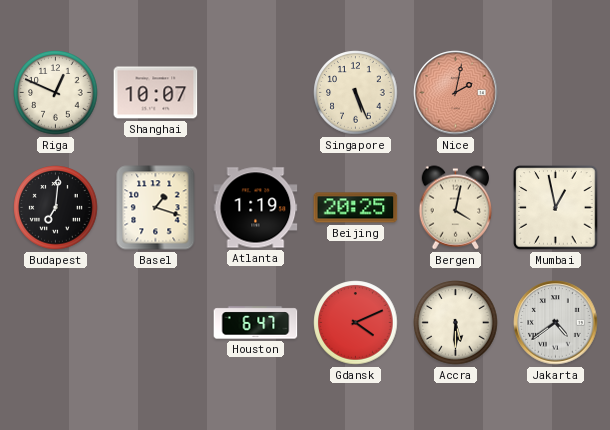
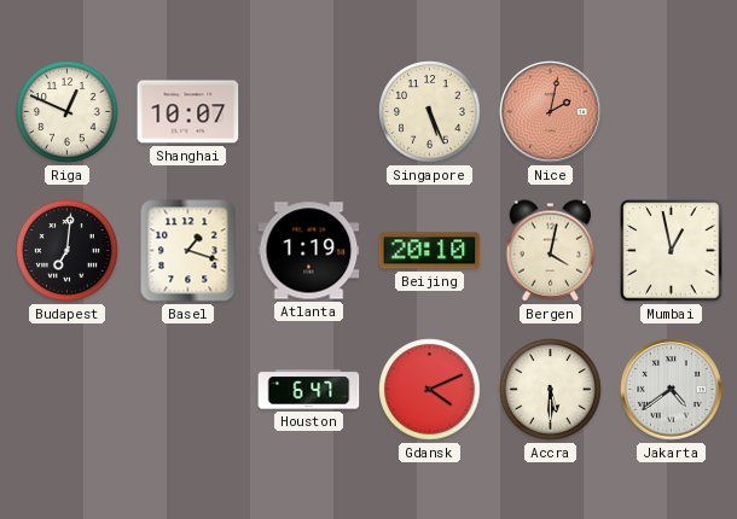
Beijing: 20:25 -> 20:10
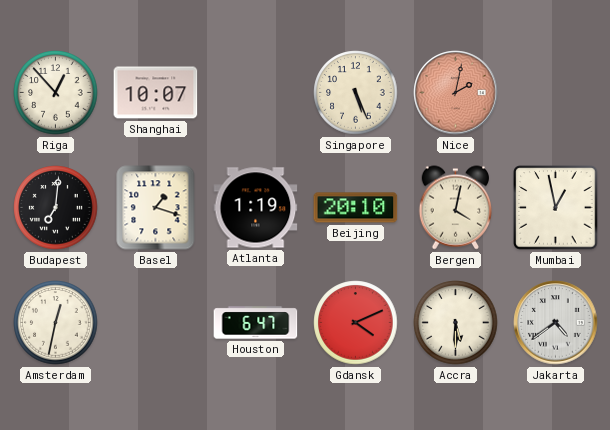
Riga: 12:49 -> 12:53
Amsterdam: none -> 12:32
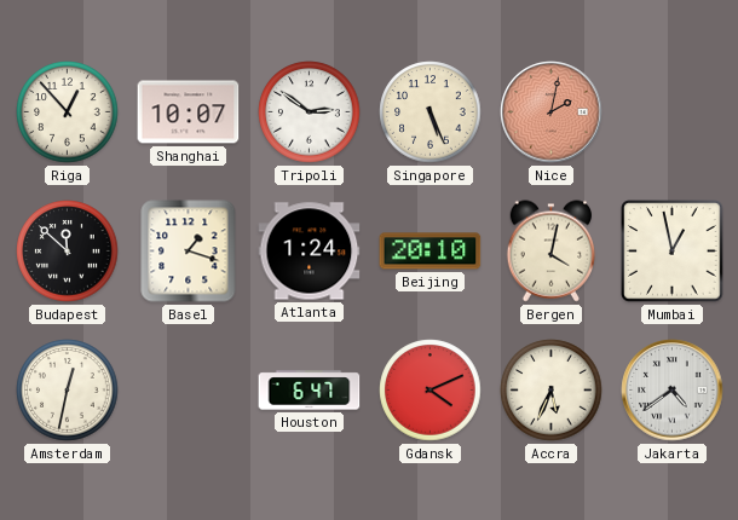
Tripoli: none -> 2:51
Budapest: 7:01 -> 11:52
Atlanta: 1:19 -> 1:24
Accra: 5:30 -> 5:34
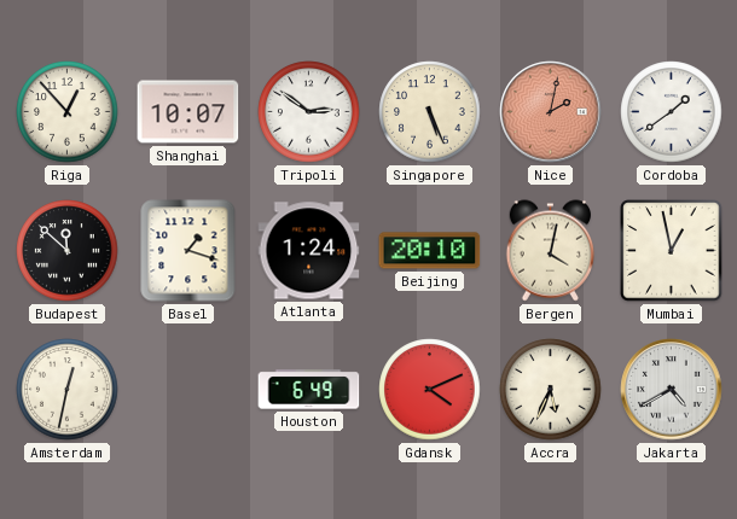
Cordoba: none -> 1:39
Houston: 6:47 -> 6:49
Jakarta: 4:39 -> 4:40
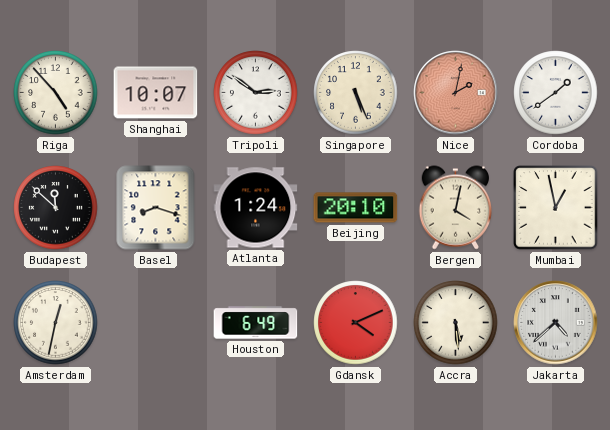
Riga: 12:53 -> 4:53
Basel: 1:18 -> 8:18
Accra: 5:34 -> 5:29
Jakarta: 4:40 -> 4:38
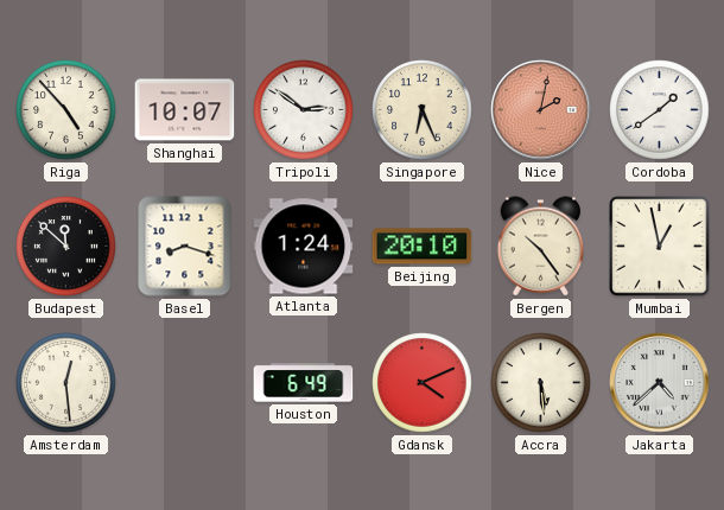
Singapore: 5:26 -> 6:26
Bergen: 4:02 -> 10:24
Amsterdam: 12:32 -> 12:29
